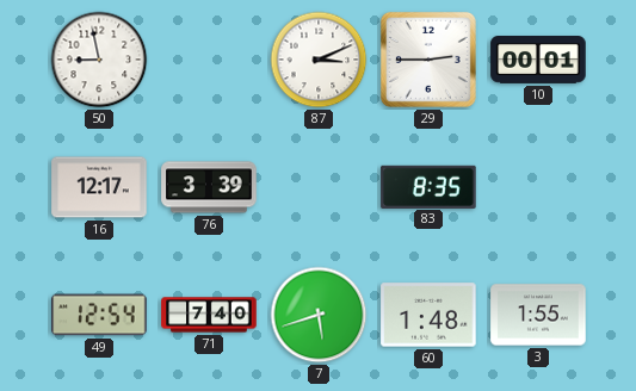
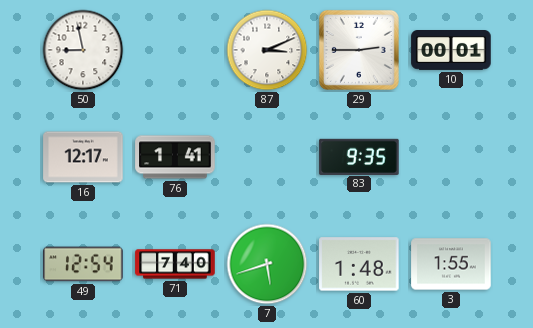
76: 3:39 -> 1:41
83: 8:35 -> 9:35
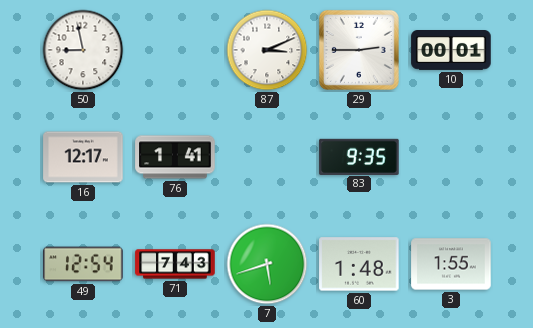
71: 7:40 -> 7:43
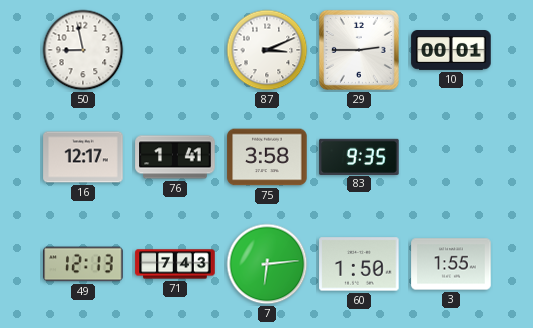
75: none -> 3:58
49: 12:54 -> 12:13
7: 5:42 -> 6:14
60: 1:48 -> 1:50
